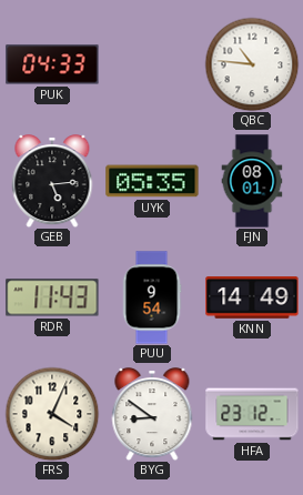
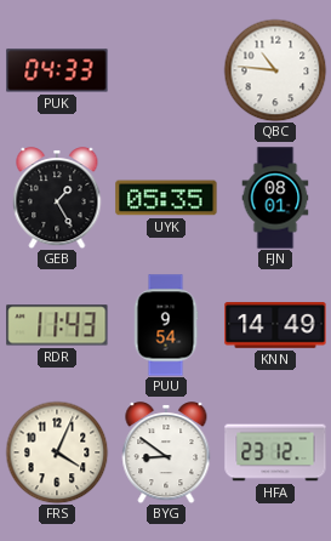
GEB: 5:14 -> 1:25
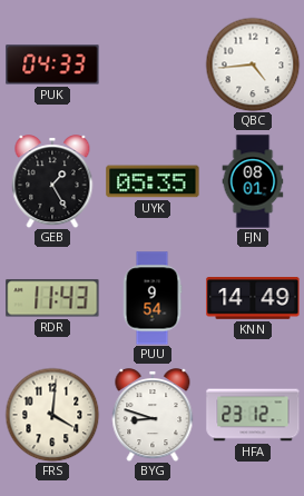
QBC: 10:46 -> 4:44
FRS: 4:04 -> 4:01
BYG: 8:51 -> 8:48
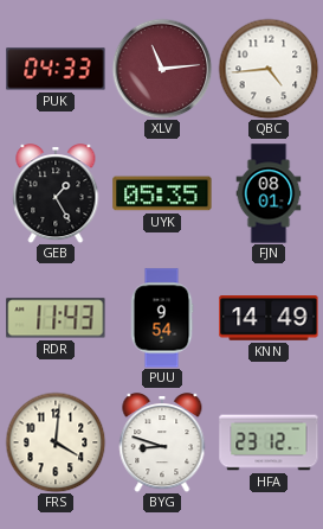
XLV: none -> 11:14
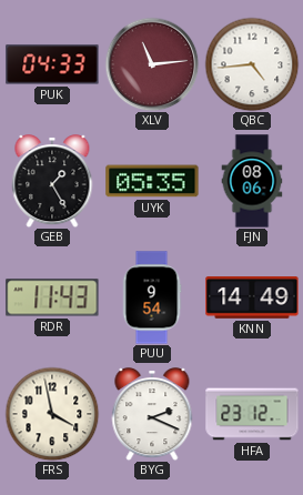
FJN: 08:01 -> 08:06
FRS: 4:01 -> 3:58
BYG: 8:48 -> 2:19
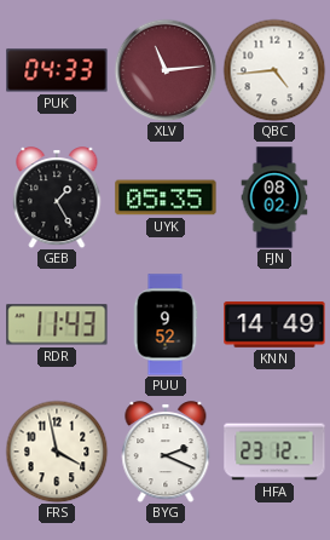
FJN: 08:06 -> 08:02
PUU: 9:54 -> 9:52
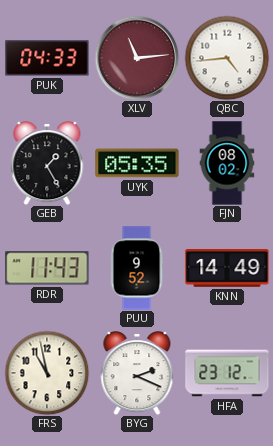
FRS: 3:58 -> 10:58
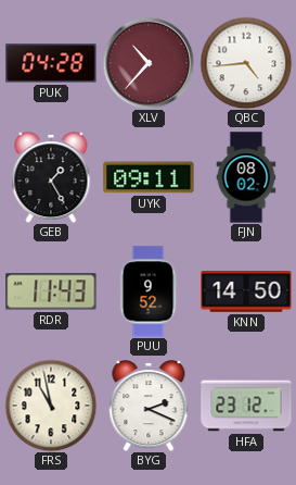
PUK: 04:33 -> 04:28
XLV: 11:14 -> 10:37
UYK: 05:35 -> 09:11
KNN: 14:49 -> 14:50
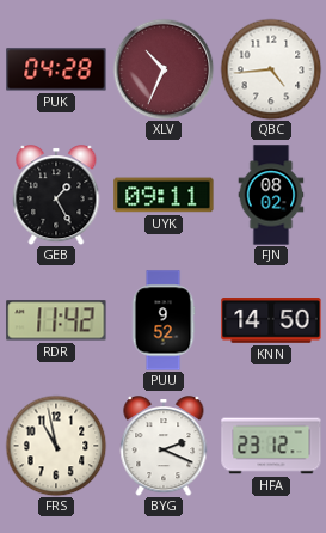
XLV: 10:37 -> 10:34
RDR: 11:43 -> 11:42
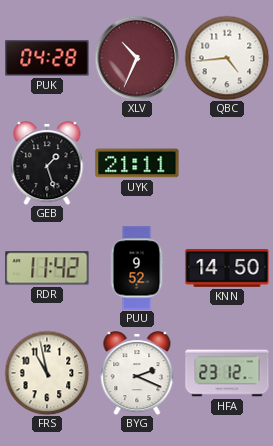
GEB: 1:25 -> 1:27
UYK: 09:11 -> 21:11
FJN: 08:02 -> none
